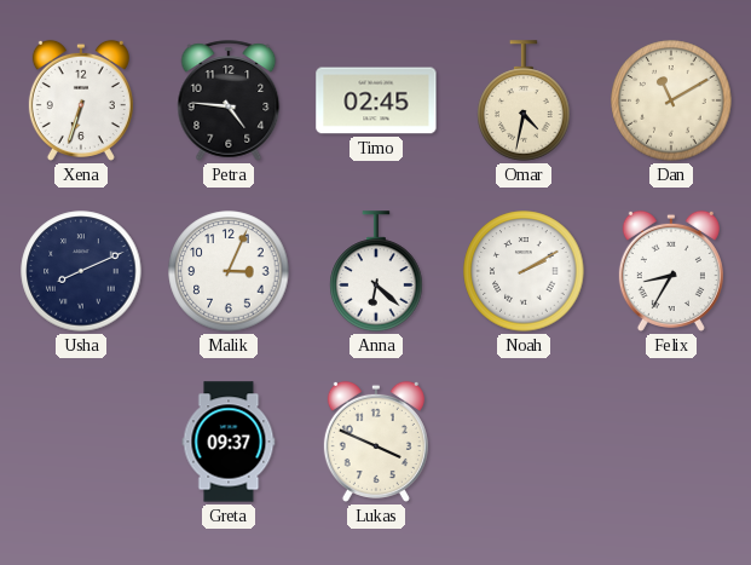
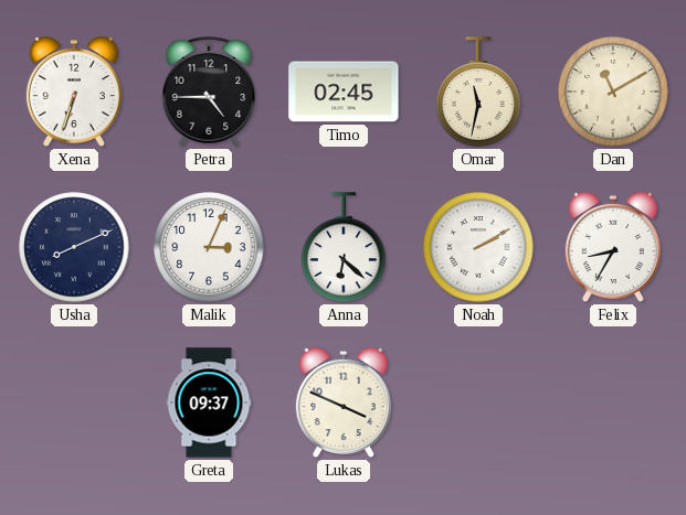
Petra: 4:46 -> 4:45
Omar: 4:32 -> 11:32
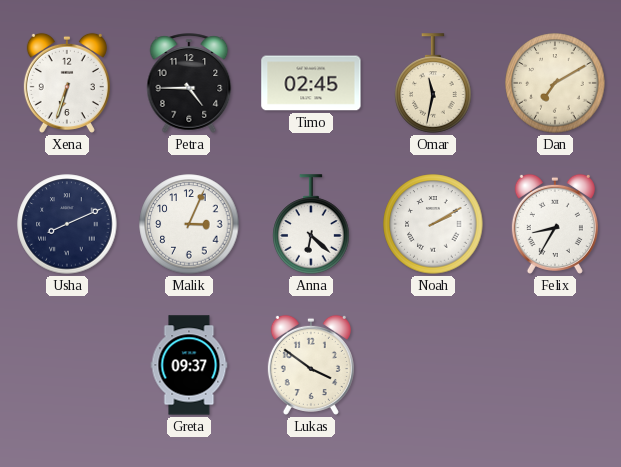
Dan: 11:10 -> 7:10
Lukas: 3:49 -> 3:51
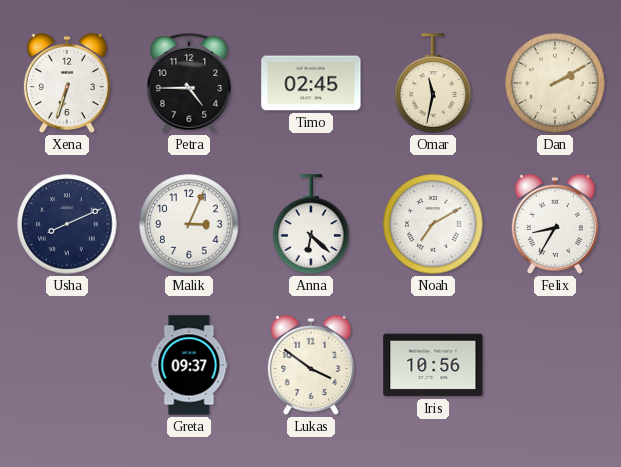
Dan: 7:10 -> 2:10
Noah: 2:10 -> 7:10
Iris: none -> 10:56
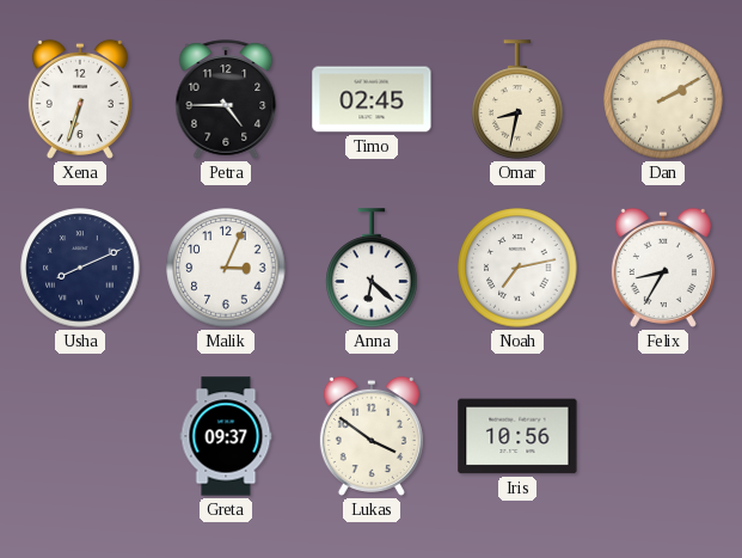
Omar: 11:32 -> 8:32
Noah: 7:10 -> 7:13
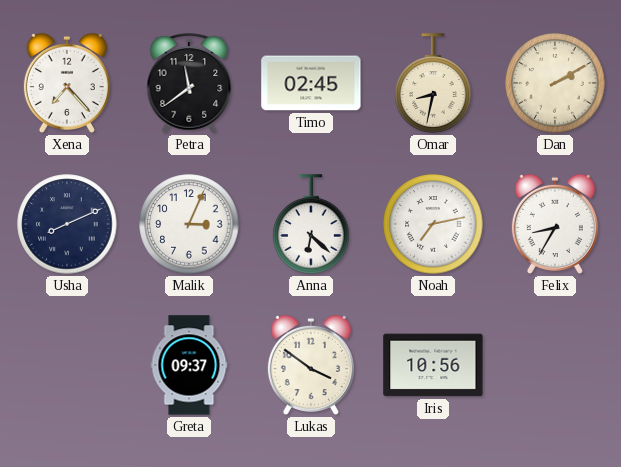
Xena: 6:33 -> 7:23
Petra: 4:45 -> 11:39
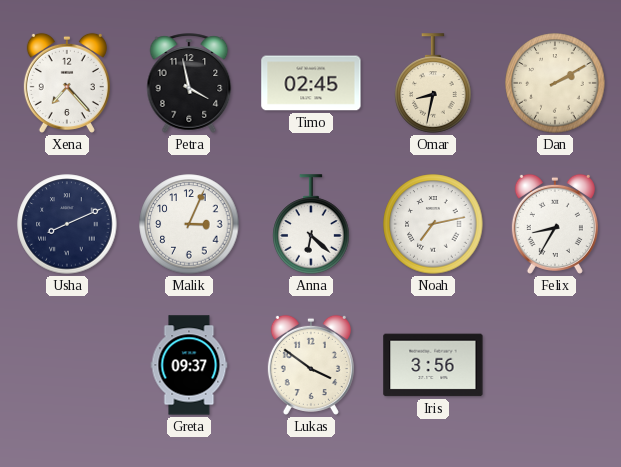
Petra: 11:39 -> 3:58
Iris: 10:56 -> 3:56
